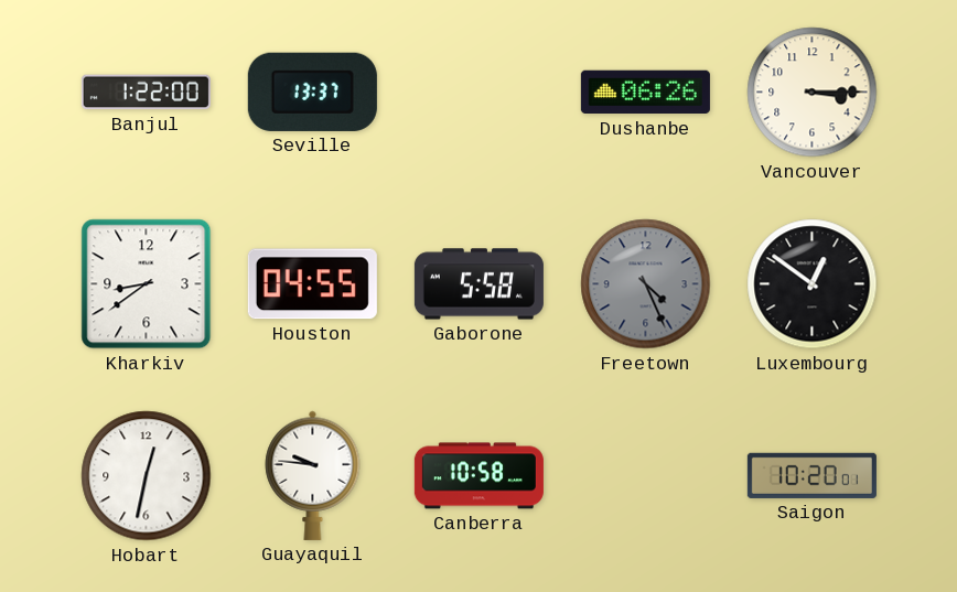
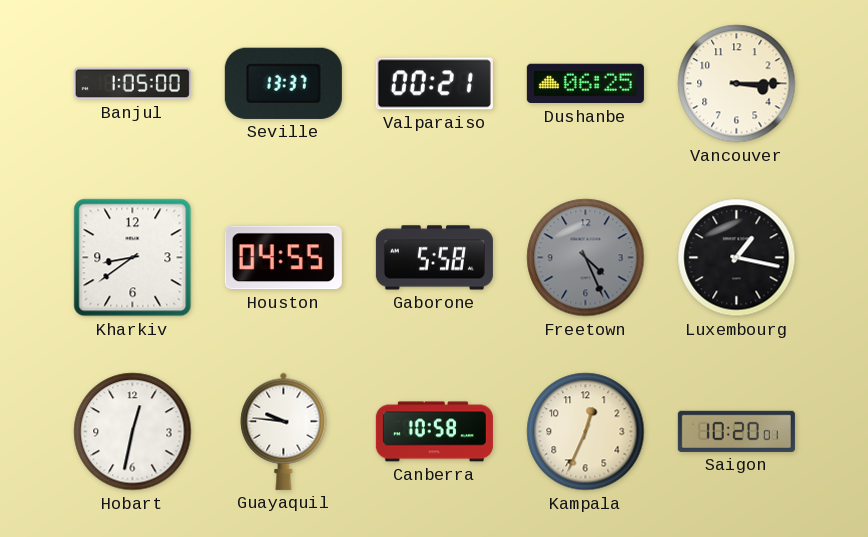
Banjul: 1:22 -> 1:05
Valparaiso: none -> 00:21
Dushanbe: 06:26 -> 06:25
Luxembourg: 12:51 -> 1:17
Kampala: none -> 12:34
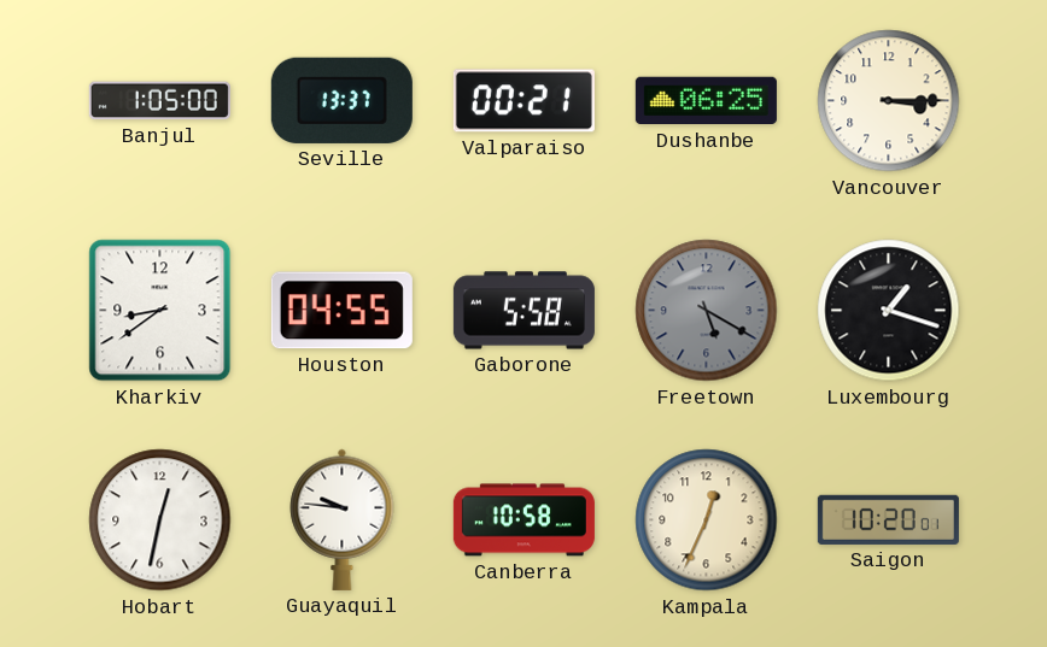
Freetown: 4:26 -> 5:20
Luxembourg: 1:17 -> 1:18
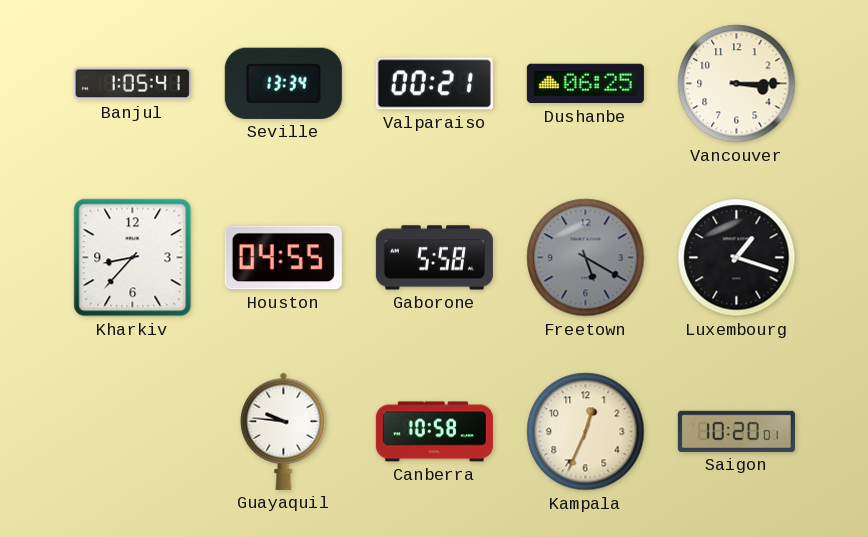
Banjul: 1:05:00 -> 1:05:41
Seville: 13:37 -> 13:34
Kharkiv: 8:39 -> 8:37
Hobart: 12:32 -> none
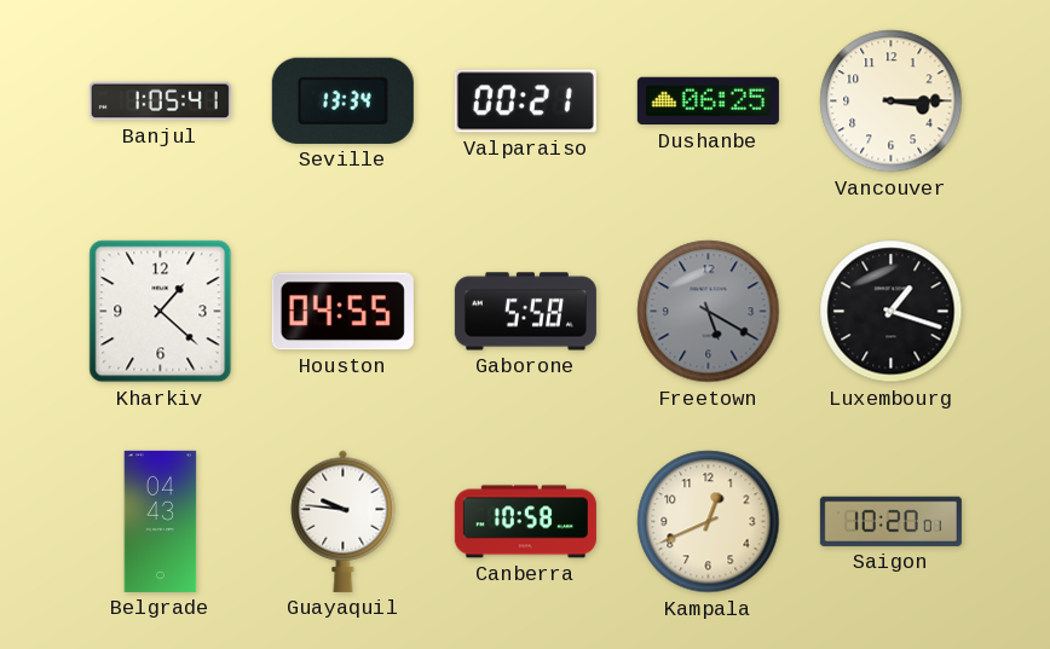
Kharkiv: 8:37 -> 1:22
Belgrade: none -> 04:43
Kampala: 12:34 -> 12:41
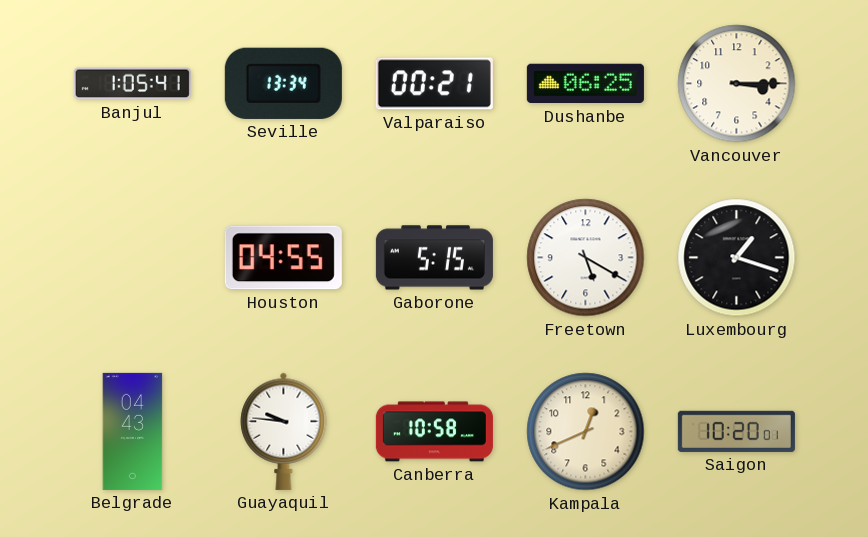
Kharkiv: 1:22 -> none
Gaborone: 5:58 -> 5:15
Freetown dial: grey -> white
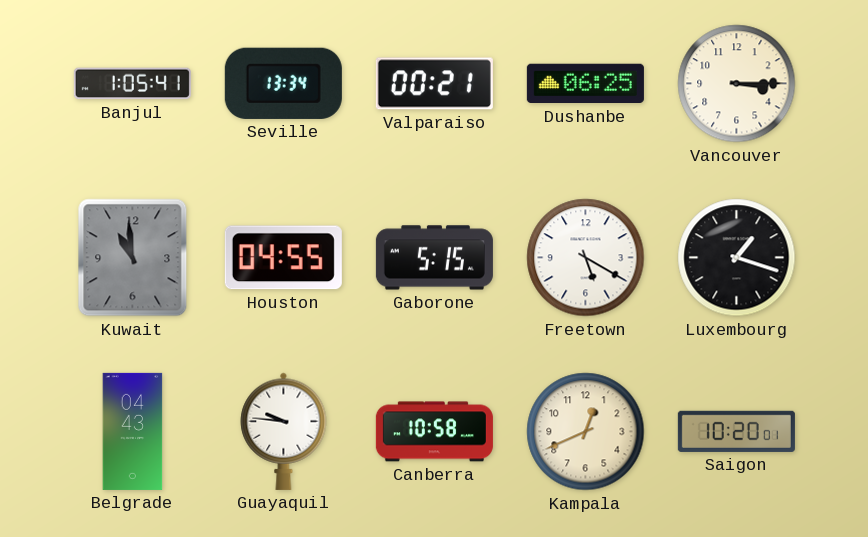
Kuwait: none -> 10:59
